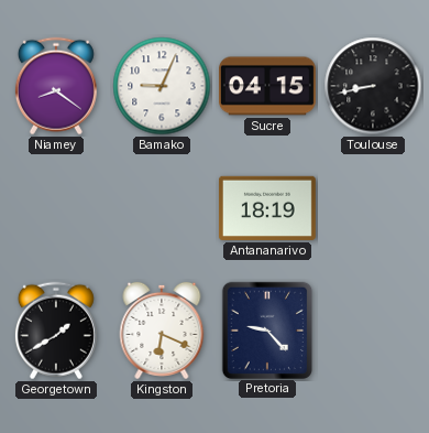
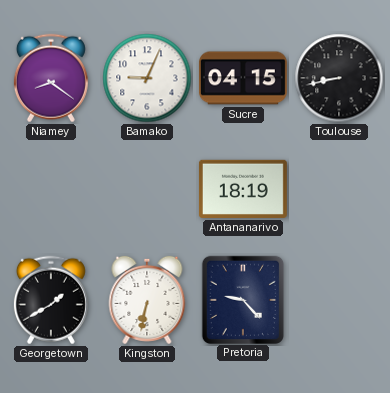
Kingston: 6:19 -> 6:32
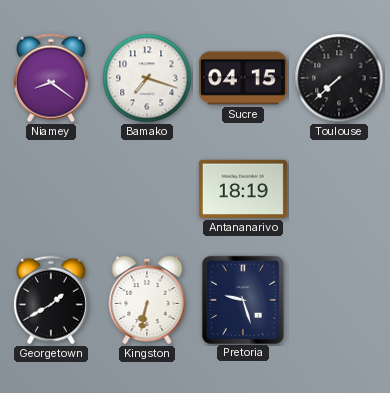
Bamako: 9:04 -> 7:18
Toulouse: 8:43 -> 7:38
Pretoria: 9:23 -> 9:27
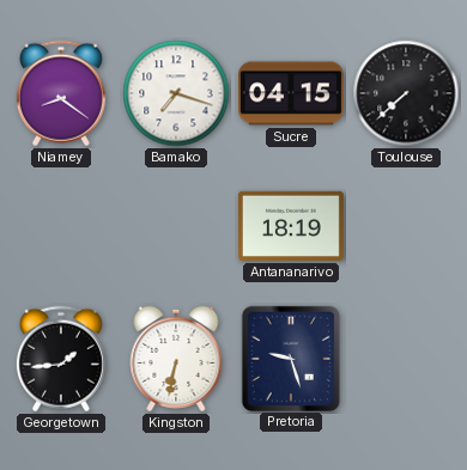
Georgetown: 1:40 -> 1:44
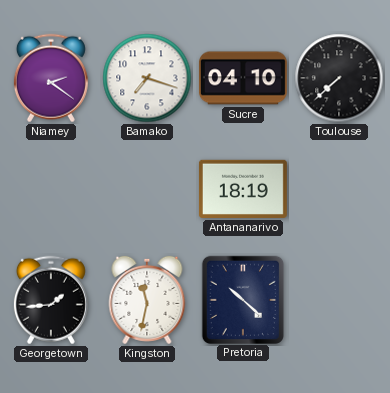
Niamey: 8:21 -> 2:21
Sucre: 04:15 -> 04:10
Kingston: 6:32 -> 11:32
Pretoria: 9:27 -> 10:22
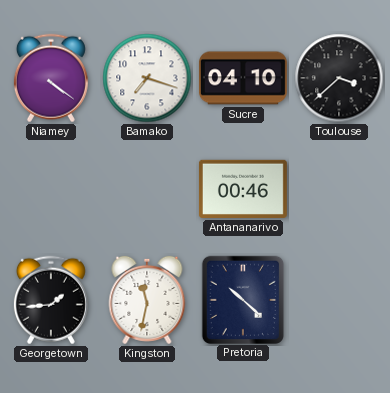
Niamey: 2:21 -> 4:21
Toulouse: 7:38 -> 3:38
Antananarivo: 18:19 -> 00:46
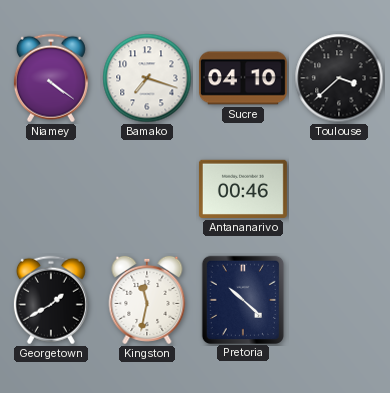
Georgetown: 1:44 -> 1:40
